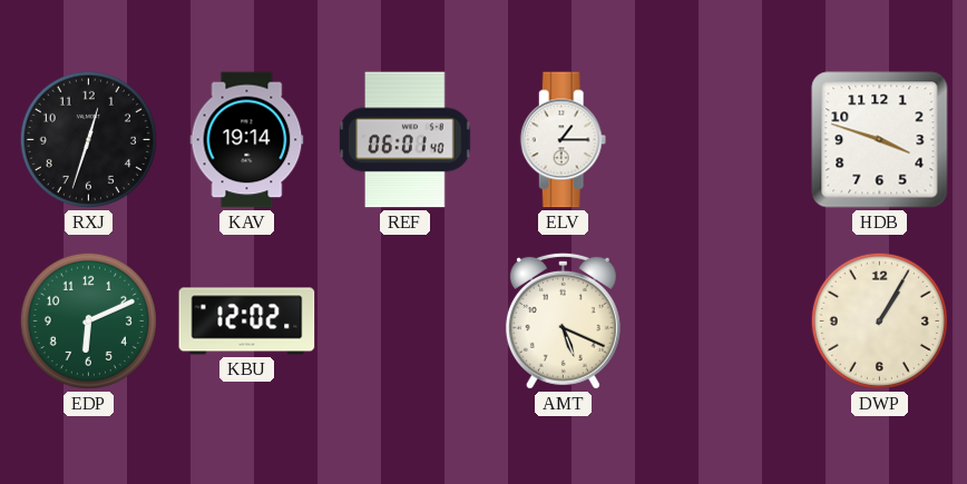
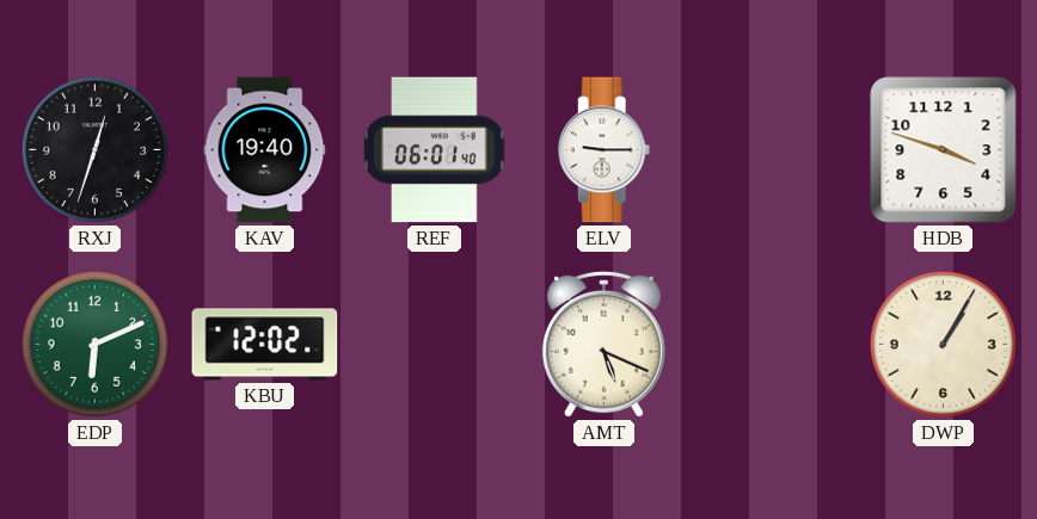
KAV: 19:14 -> 19:40
ELV: 1:15 -> 9:15
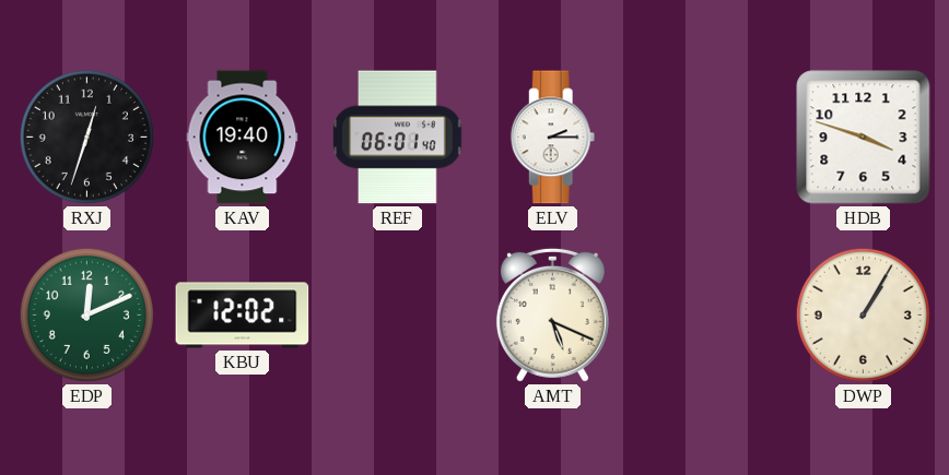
ELV: 9:15 -> 2:15
EDP: 6:11 -> 12:11
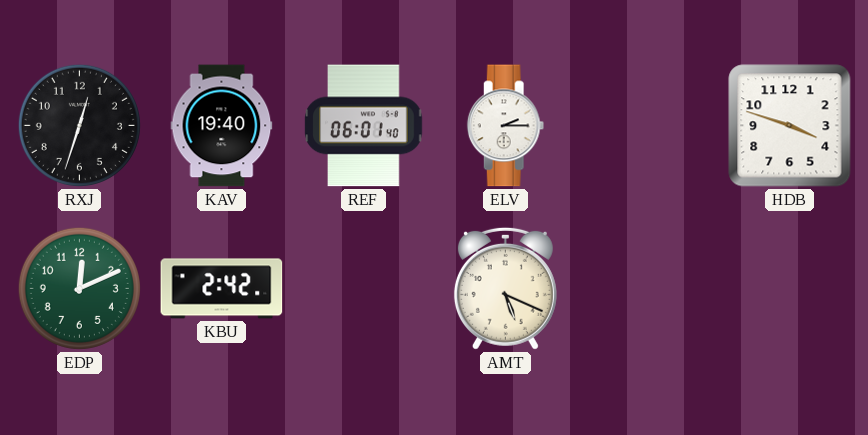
KBU: 12:02 -> 2:42
DWP: 1:05 -> none
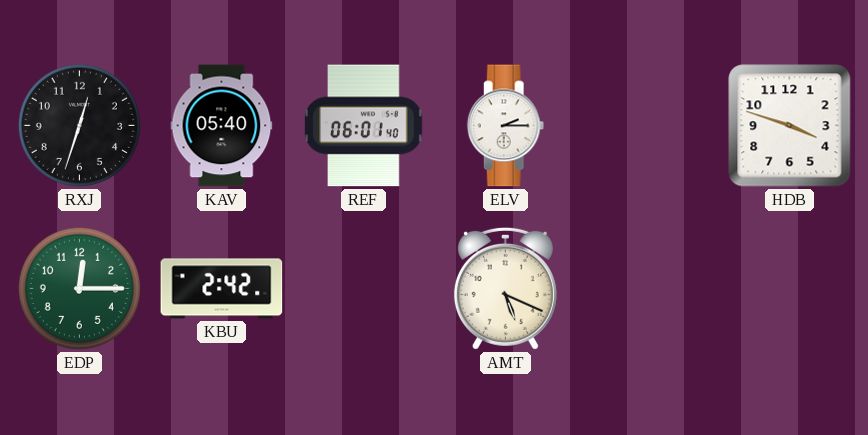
KAV: 19:40 -> 05:40
EDP: 12:11 -> 12:15
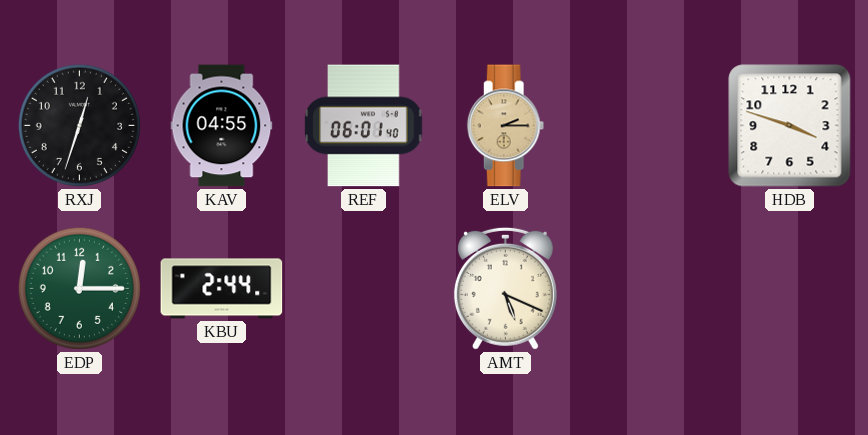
KAV: 05:40 -> 04:55
ELV dial: white -> champagne
KBU: 2:42 -> 2:44
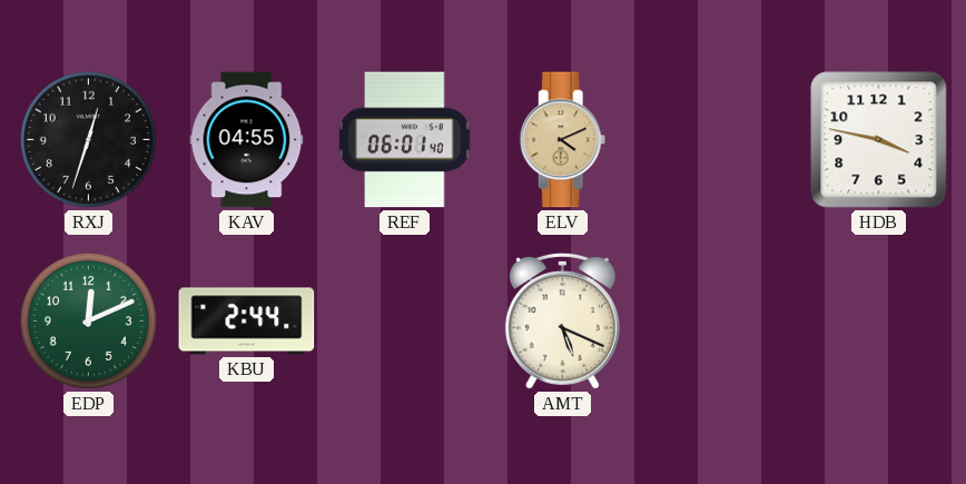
ELV: 2:15 -> 4:11
HDB: 3:48 -> 3:47
EDP: 12:15 -> 12:11
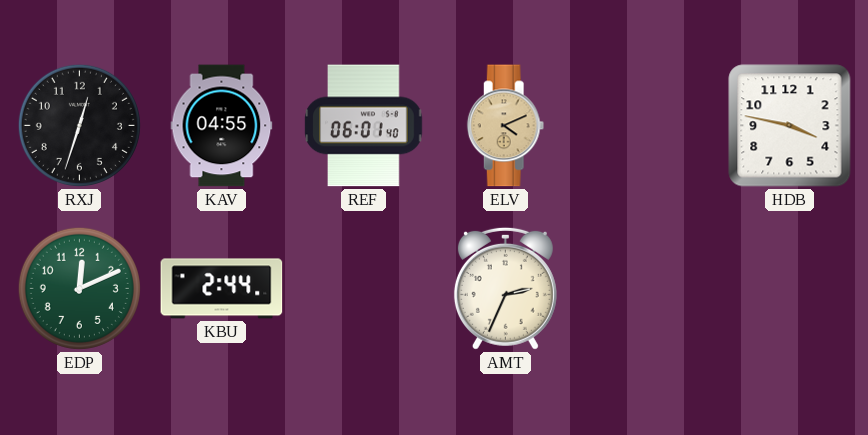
AMT: 5:19 -> 2:34
